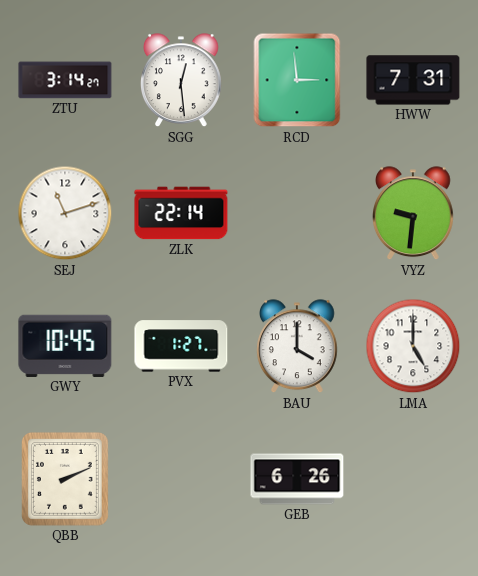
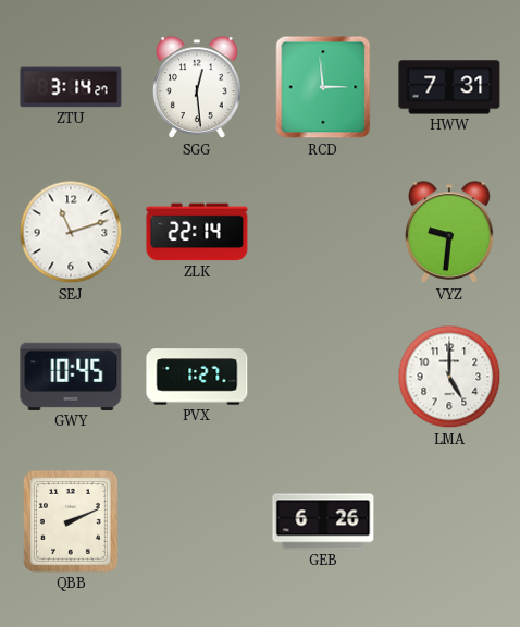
BAU: 4:00 -> none
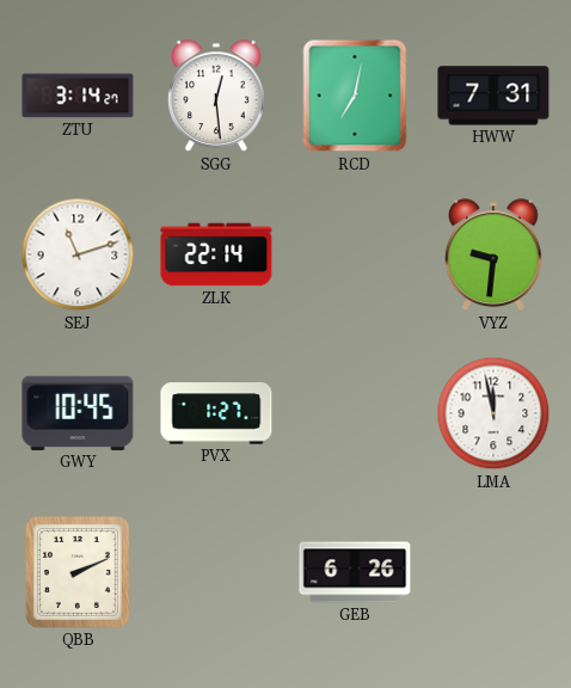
RCD: 2:59 -> 7:02
LMA: 5:00 -> 11:58
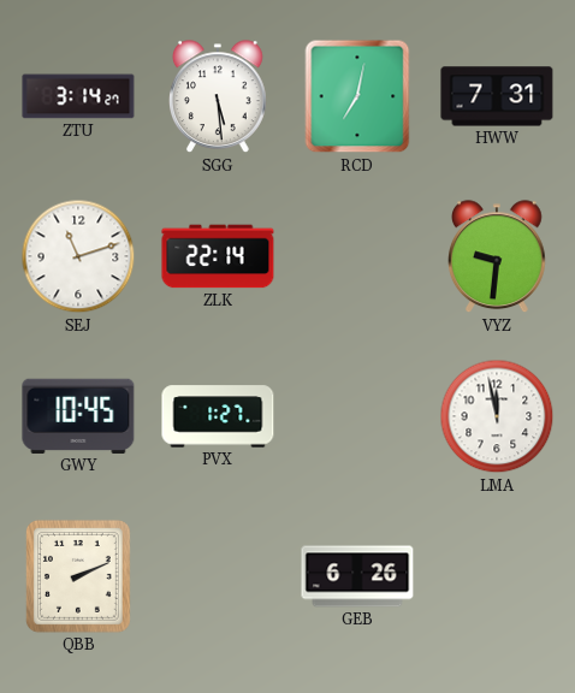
SGG: 12:29 -> 5:29
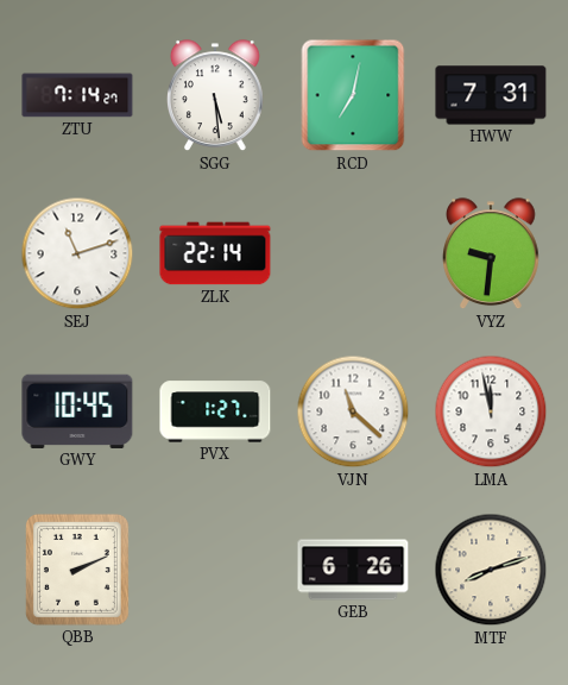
ZTU: 3:14 -> 7:14
VJN: none -> 11:22
MTF: none -> 8:12
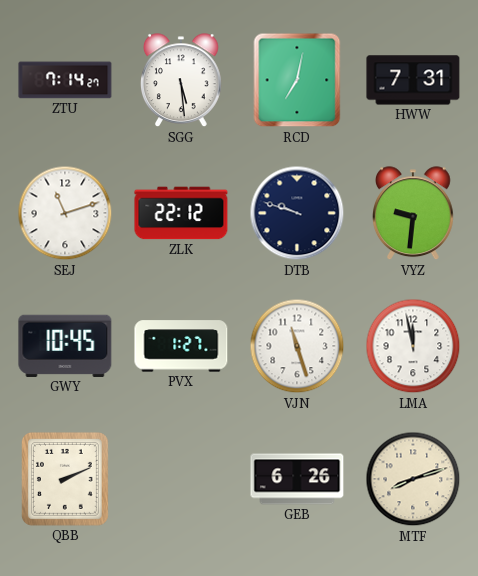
ZLK: 22:14 -> 22:12
DTB: none -> 9:48
VJN: 11:22 -> 11:27
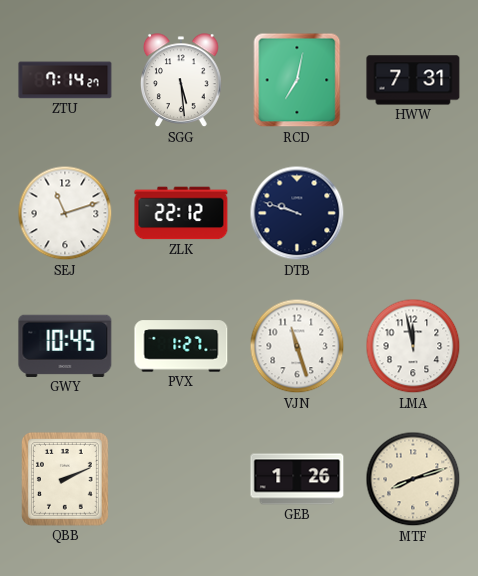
VYZ: 9:31 -> none
GEB: 6:26 -> 1:26
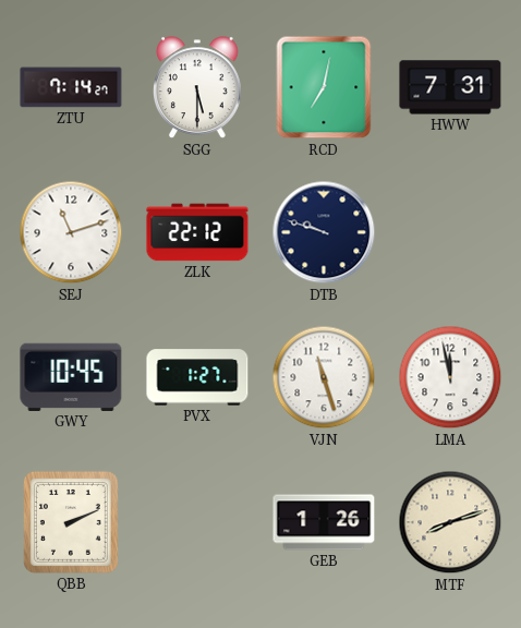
SGG: 5:29 -> 5:30
